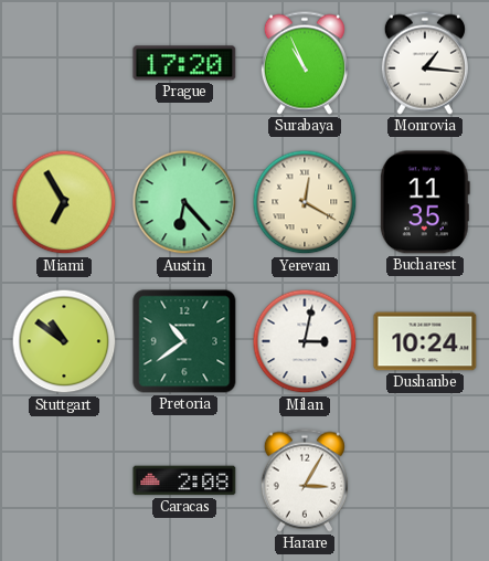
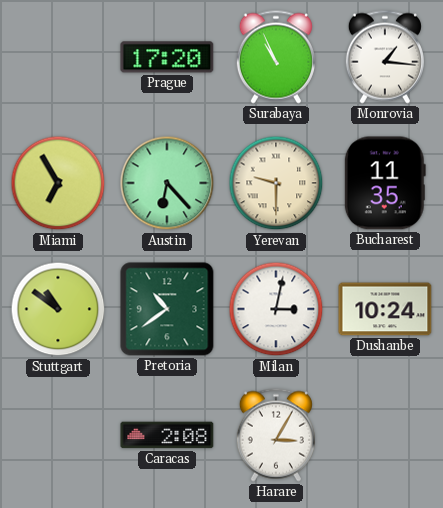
Yerevan: 12:20 -> 9:30
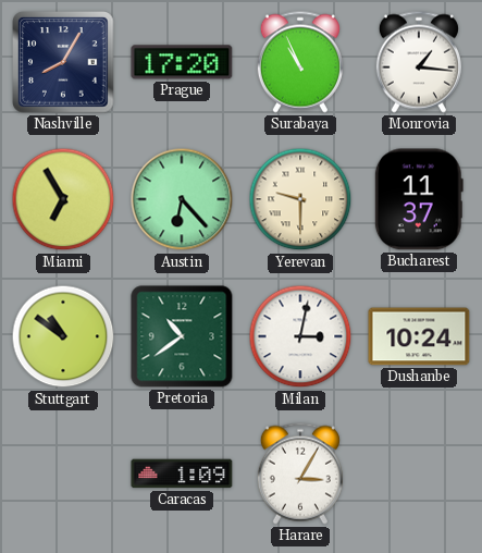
Nashville: none -> 8:05
Bucharest: 11:35 -> 11:37
Caracas: 2:08 -> 1:09
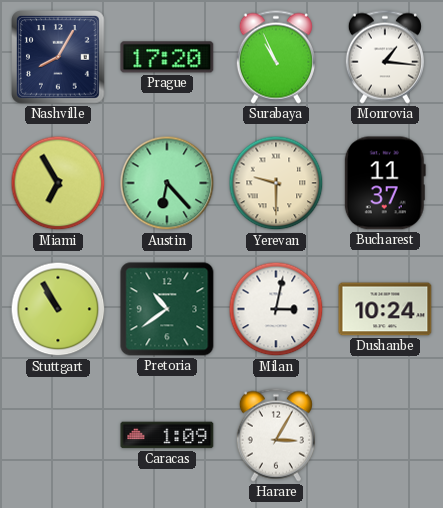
Stuttgart: 10:51 -> 10:55
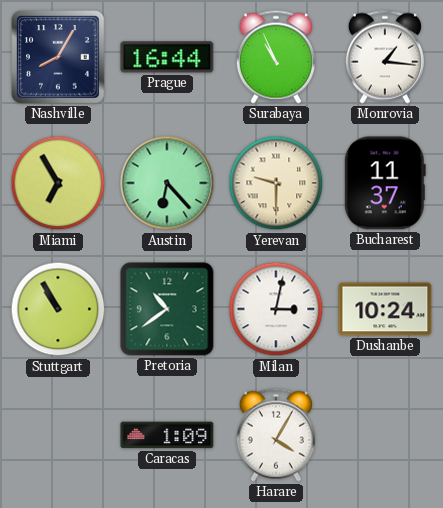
Prague: 17:20 -> 16:44
Harare: 3:05 -> 4:05
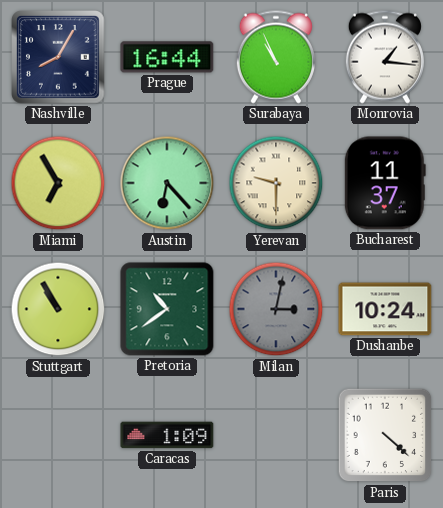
Milan dial: white -> grey
Harare: 4:05 -> none
Paris: none -> 4:22
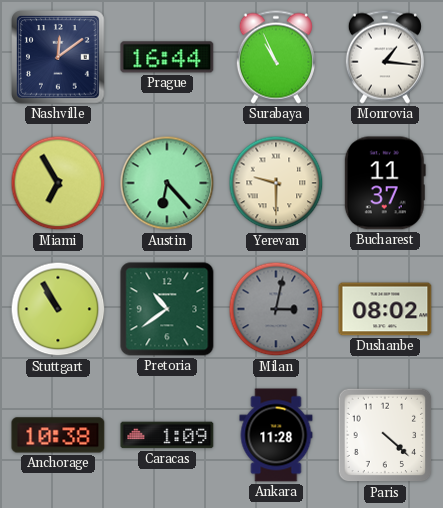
Nashville: 8:05 -> 12:09
Dushanbe: 10:24 -> 08:02
Anchorage: none -> 10:38
Ankara: none -> 11:28
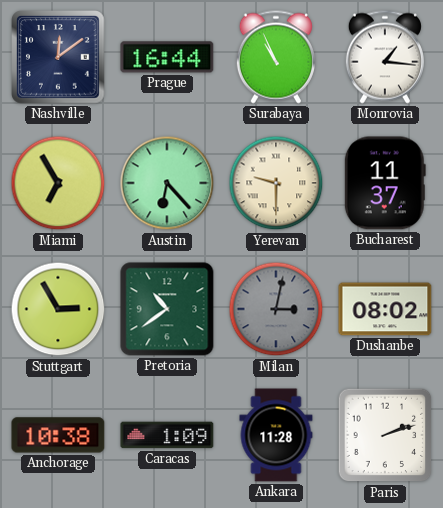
Stuttgart: 10:55 -> 2:55
Paris: 4:22 -> 2:12
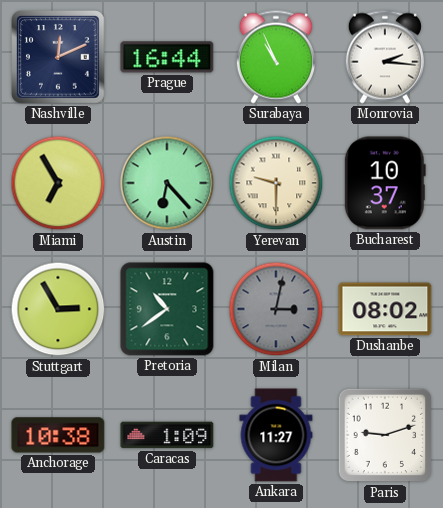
Nashville: 12:09 -> 12:11
Monrovia: 1:16 -> 2:16
Bucharest: 11:37 -> 10:37
Ankara: 11:28 -> 11:27
Paris: 2:12 -> 9:12
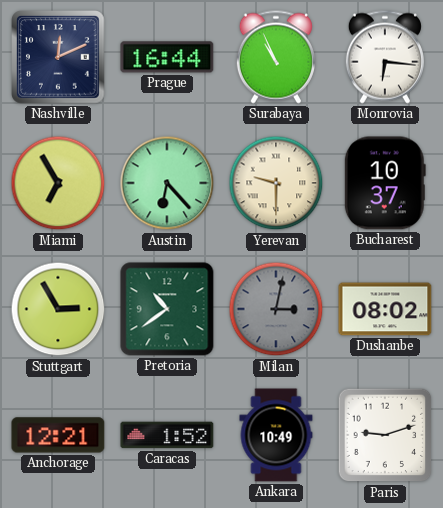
Monrovia: 2:16 -> 6:16
Anchorage: 10:38 -> 12:21
Caracas: 1:09 -> 1:52
Ankara: 11:27 -> 10:49
